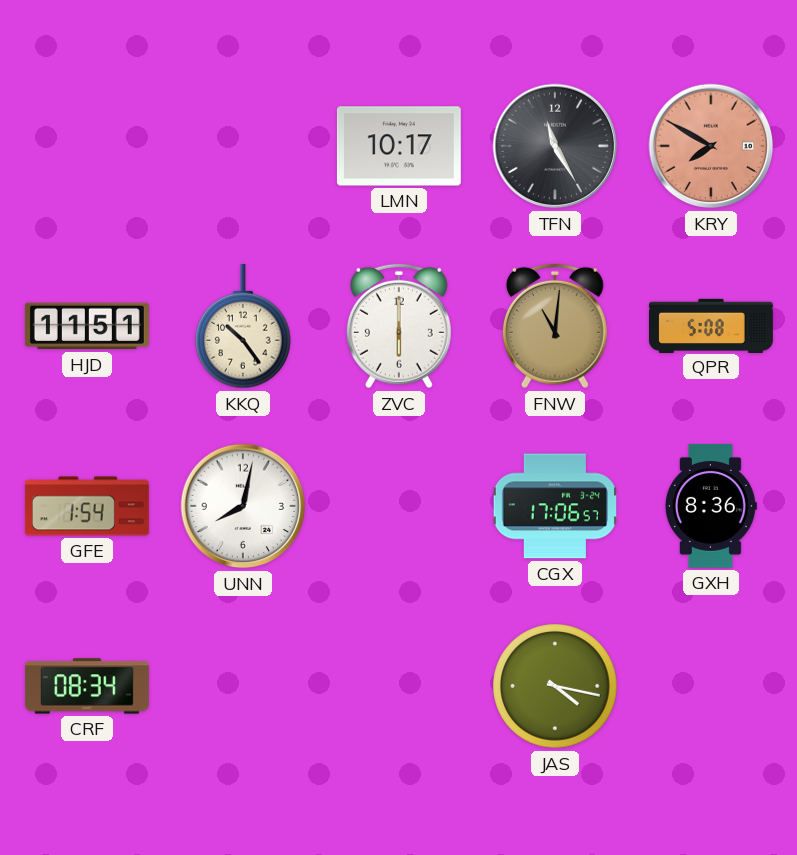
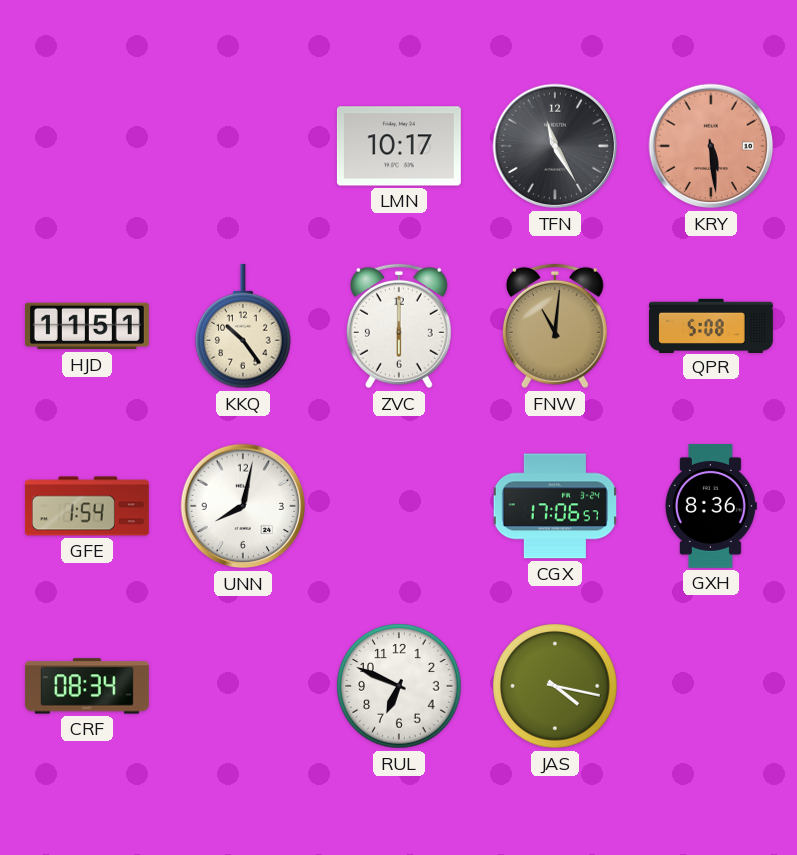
KRY: 7:50 -> 5:29
RUL: none -> 6:49
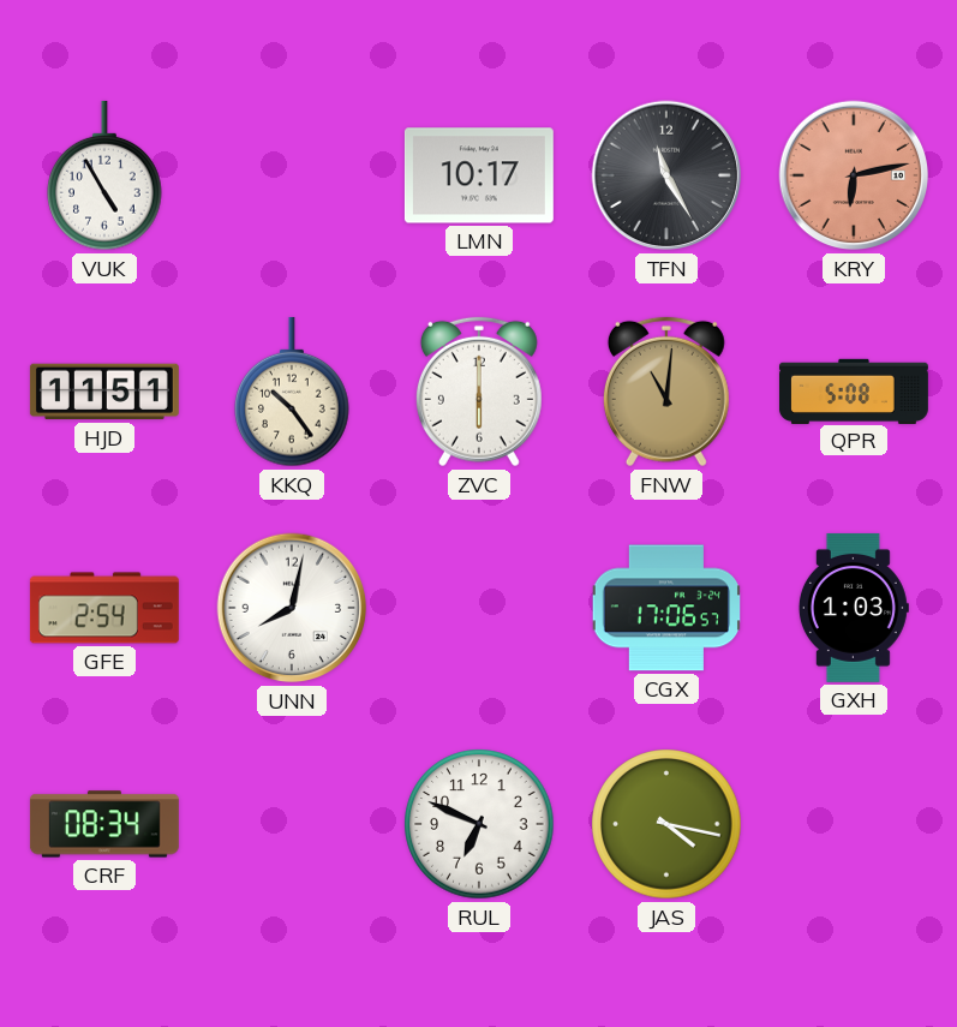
VUK: none -> 4:55
KRY: 5:29 -> 6:13
GFE: 1:54 -> 2:54
GXH: 8:36 -> 1:03
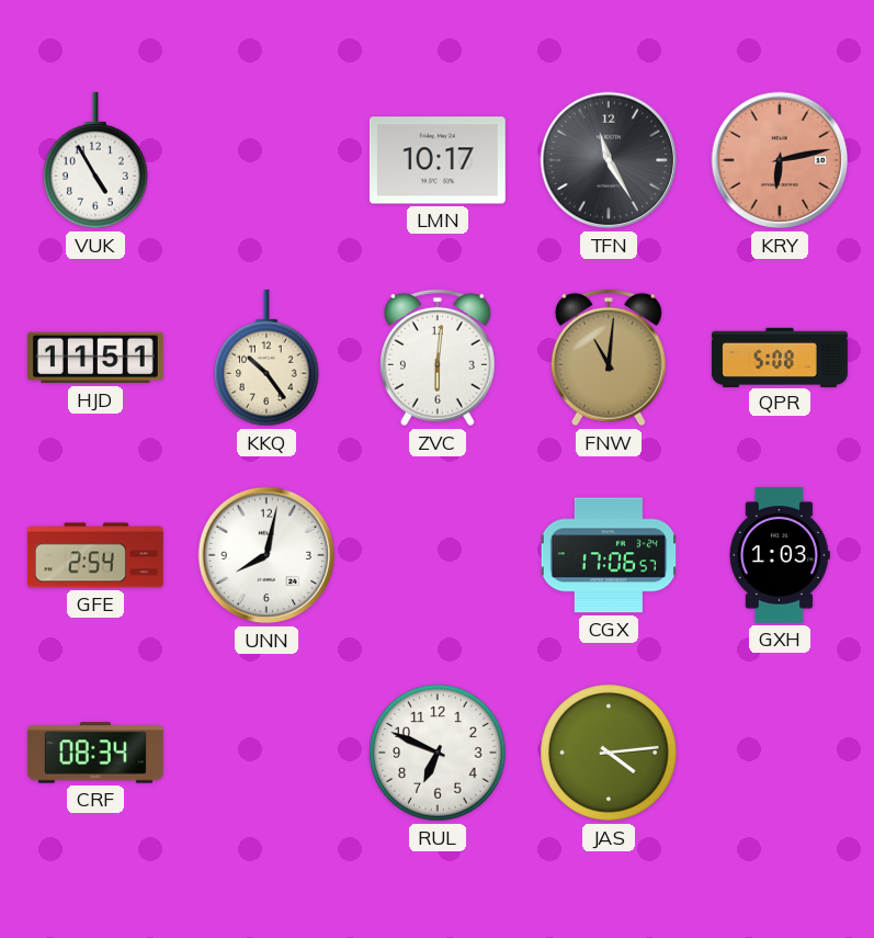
ZVC: 6:00 -> 6:01
JAS: 4:17 -> 4:14
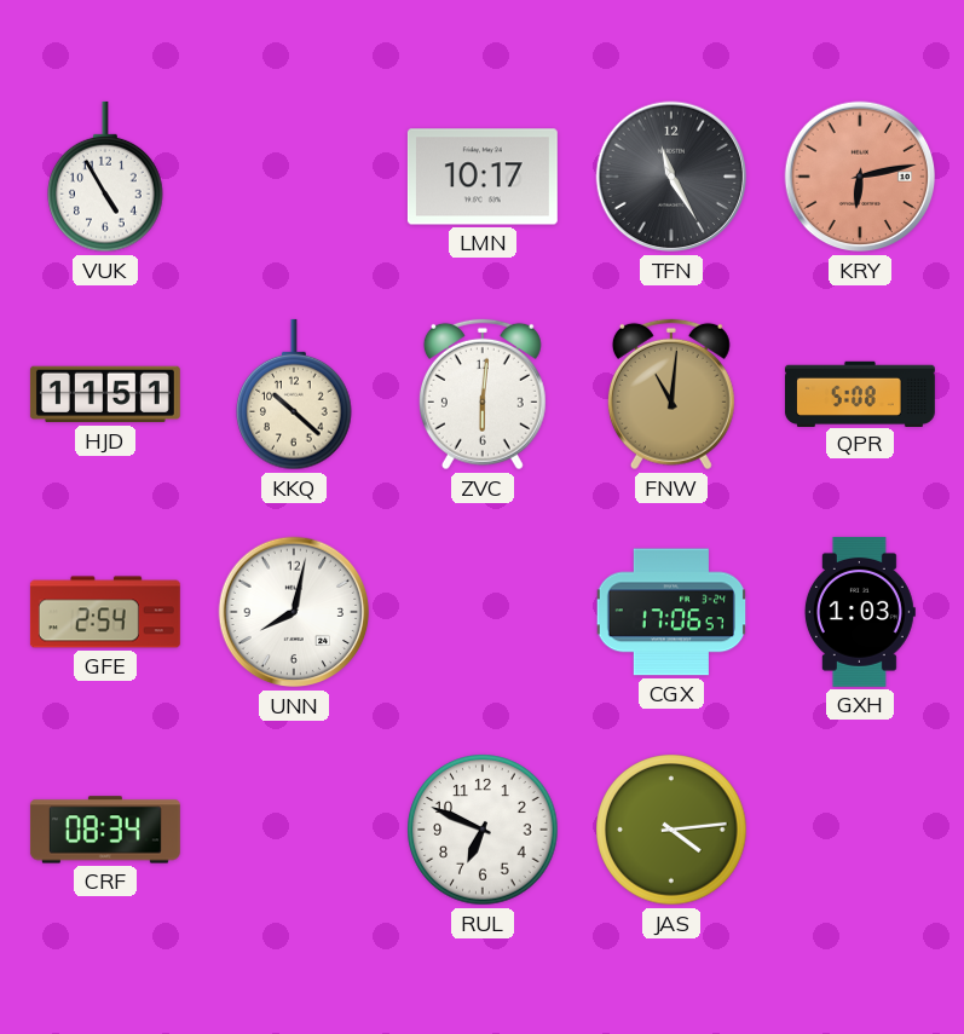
KKQ: 10:24 -> 10:22
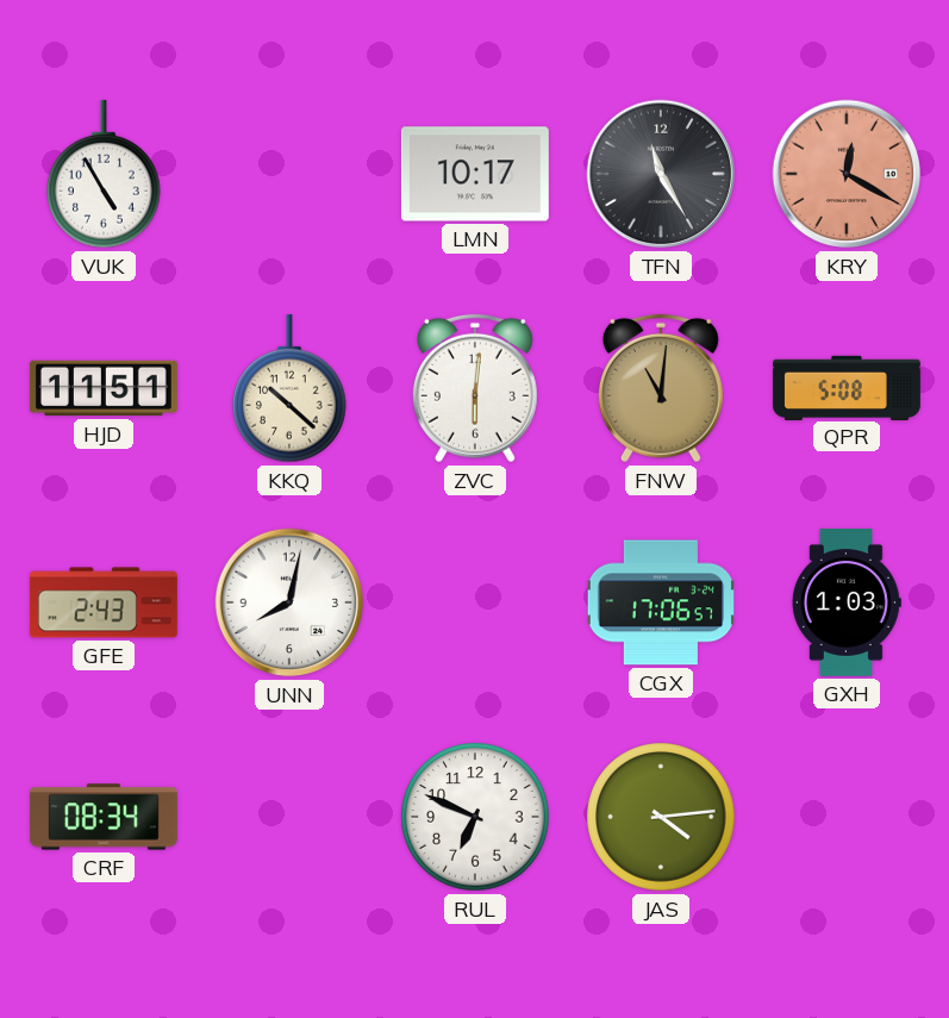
KRY: 6:13 -> 12:20
GFE: 2:54 -> 2:43
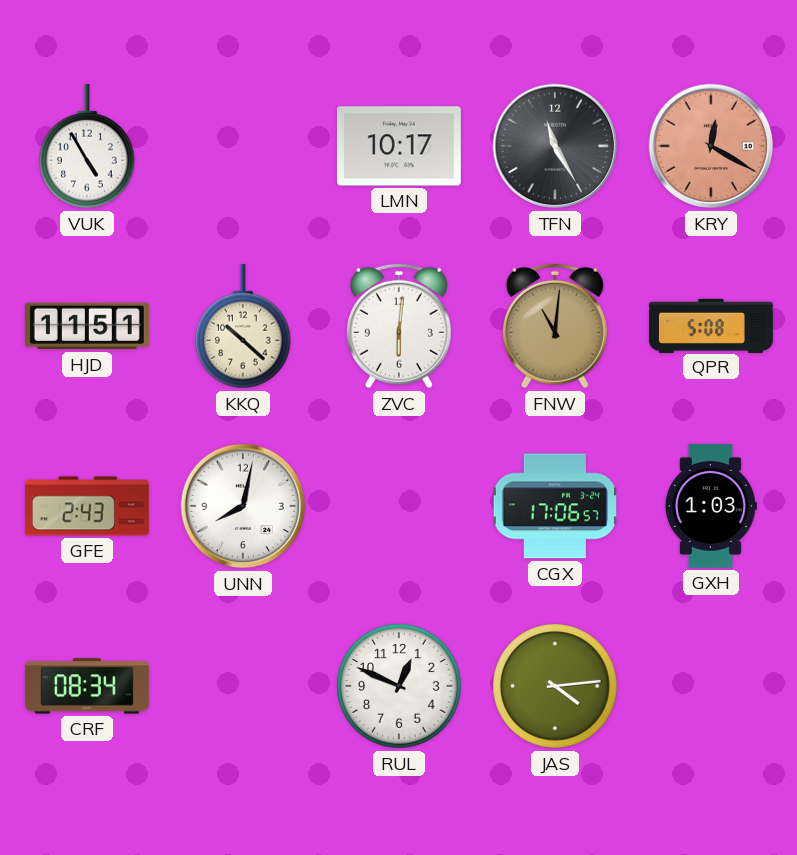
RUL: 6:49 -> 12:49
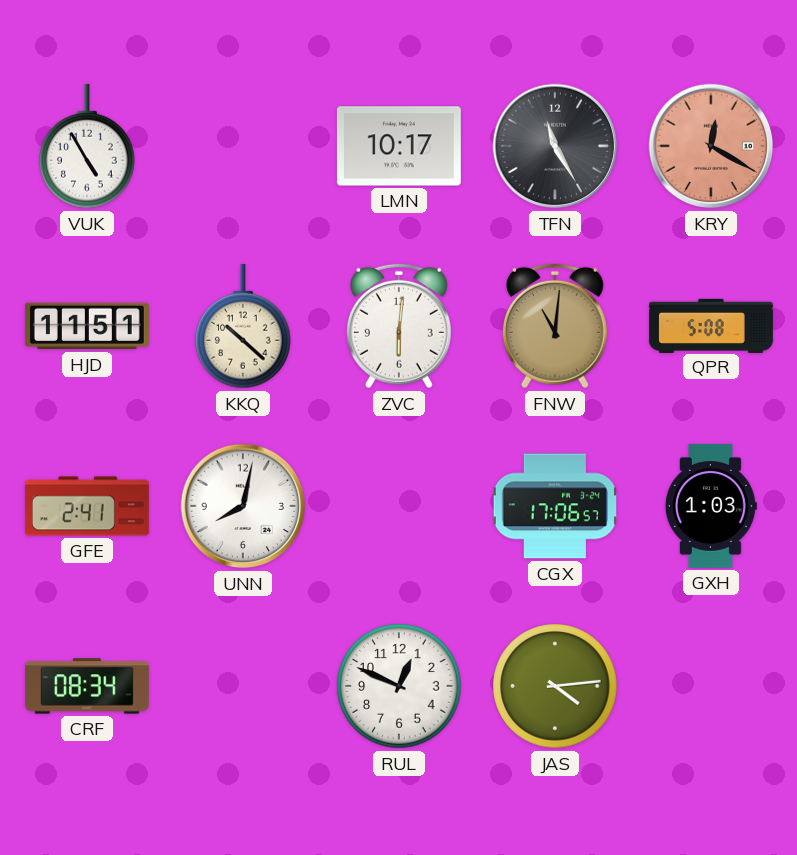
GFE: 2:43 -> 2:41
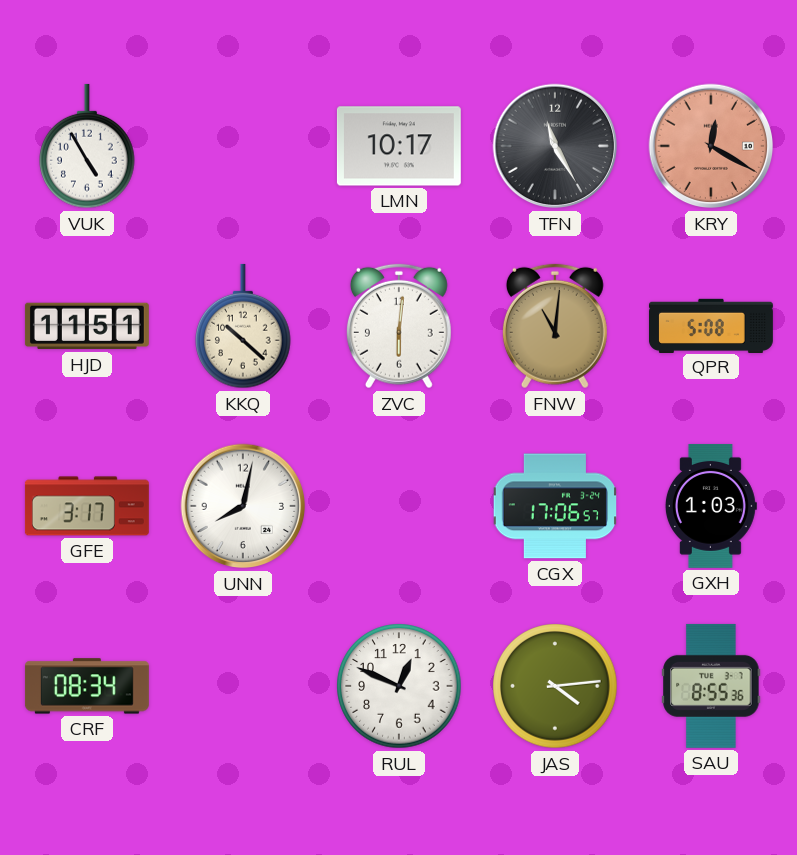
GFE: 2:41 -> 3:17
SAU: none -> 8:55
